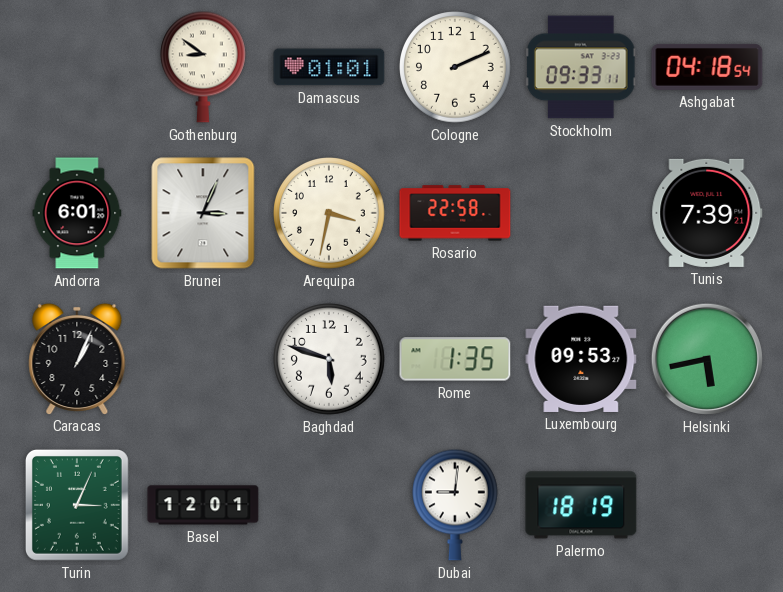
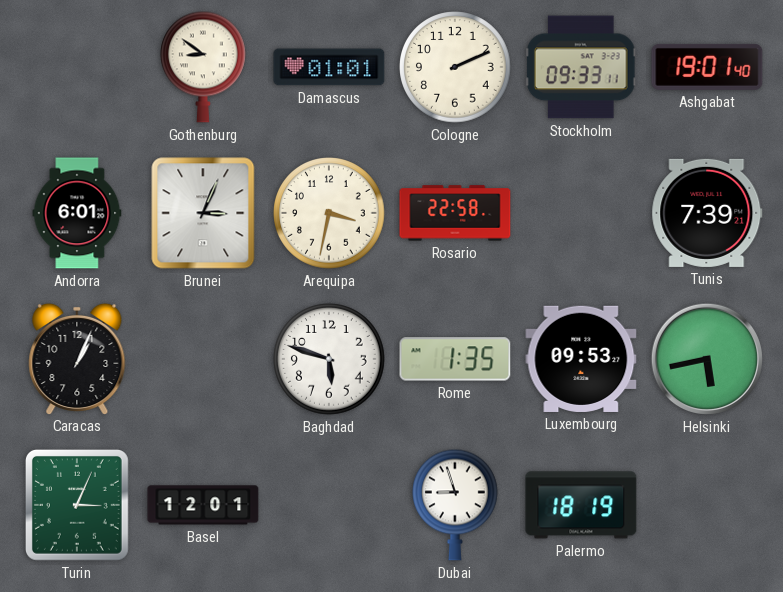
Ashgabat: 04:18 -> 19:01
Dubai: 9:01 -> 8:57
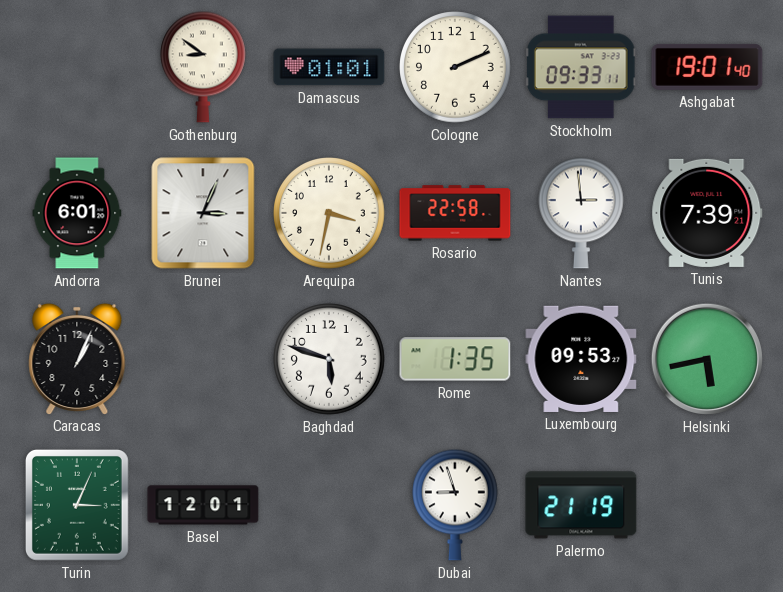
Nantes: none -> 2:59
Palermo: 18:19 -> 21:19
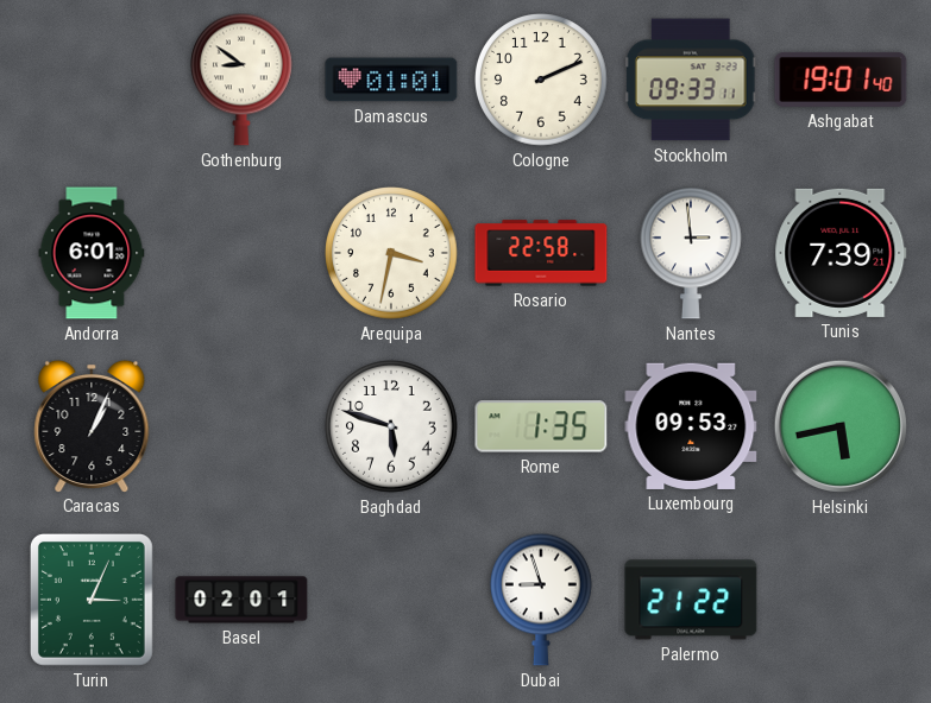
Brunei: 3:04 -> none
Basel: 12:01 -> 02:01
Palermo: 21:19 -> 21:22
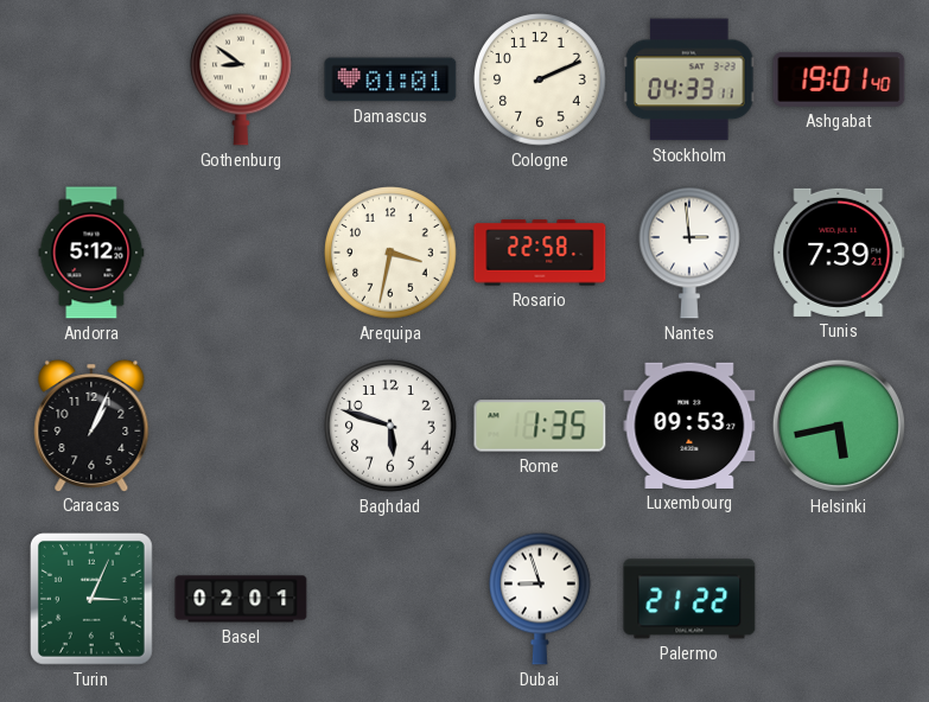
Stockholm: 09:33 -> 04:33
Andorra: 6:01 -> 5:12
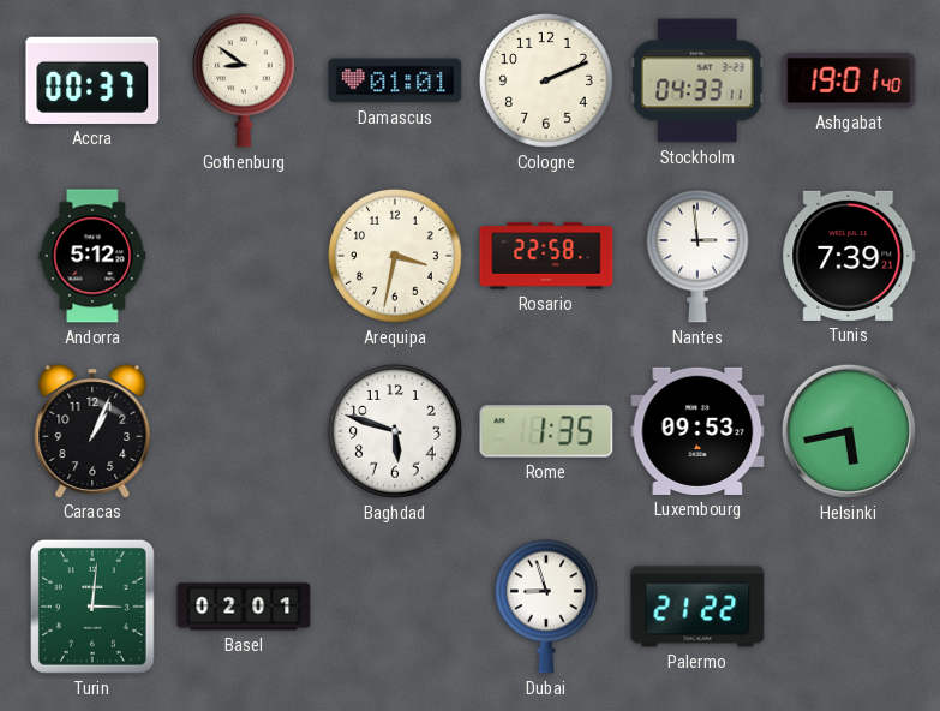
Accra: none -> 00:37
Turin: 3:04 -> 3:01
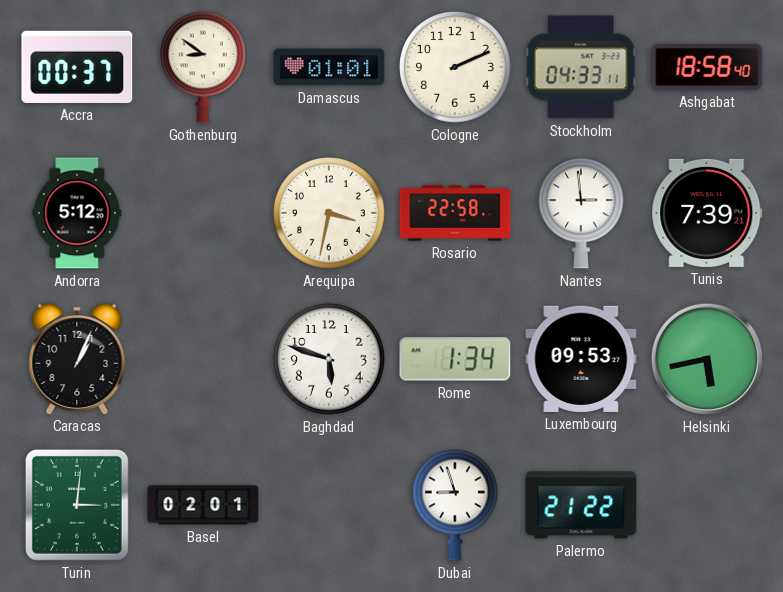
Ashgabat: 19:01 -> 18:58
Rome: 1:35 -> 1:34
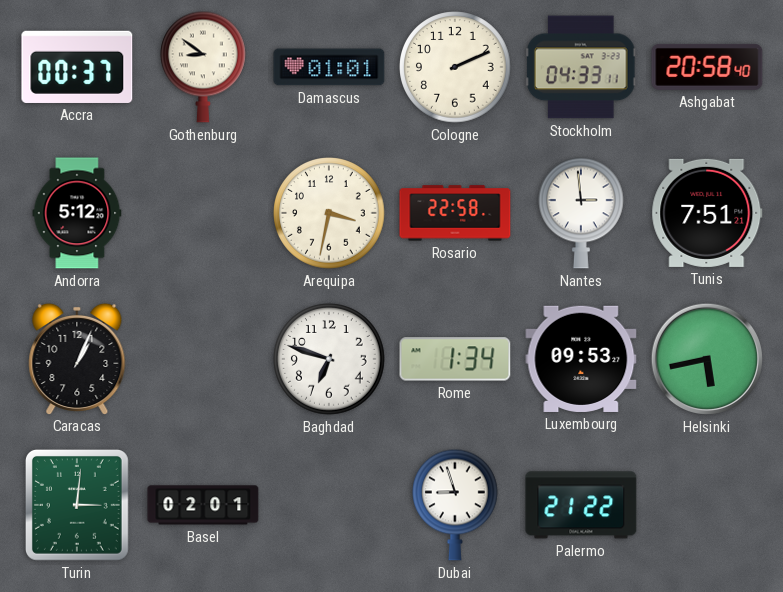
Ashgabat: 18:58 -> 20:58
Tunis: 7:39 -> 7:51
Baghdad: 5:48 -> 6:48
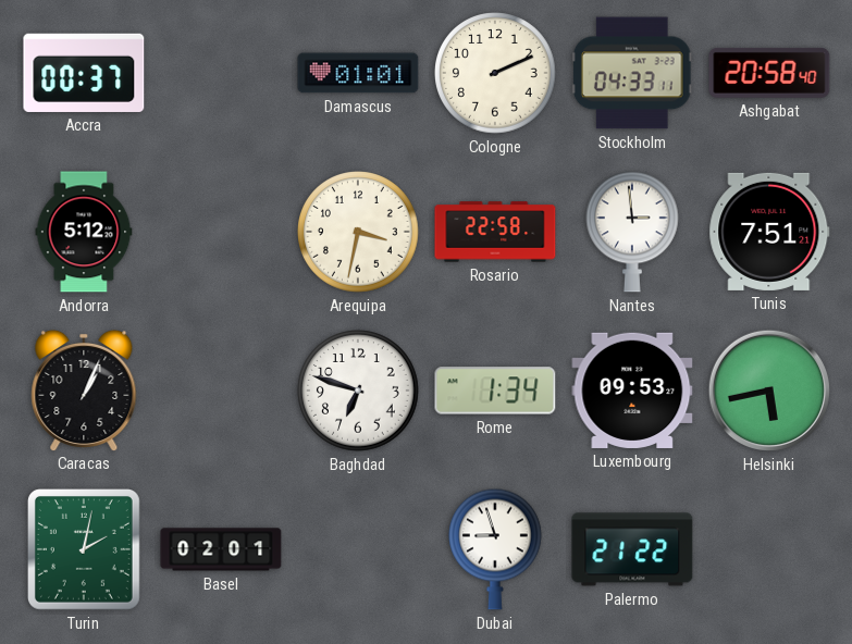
Gothenburg: 8:51 -> none
Turin: 3:01 -> 2:02
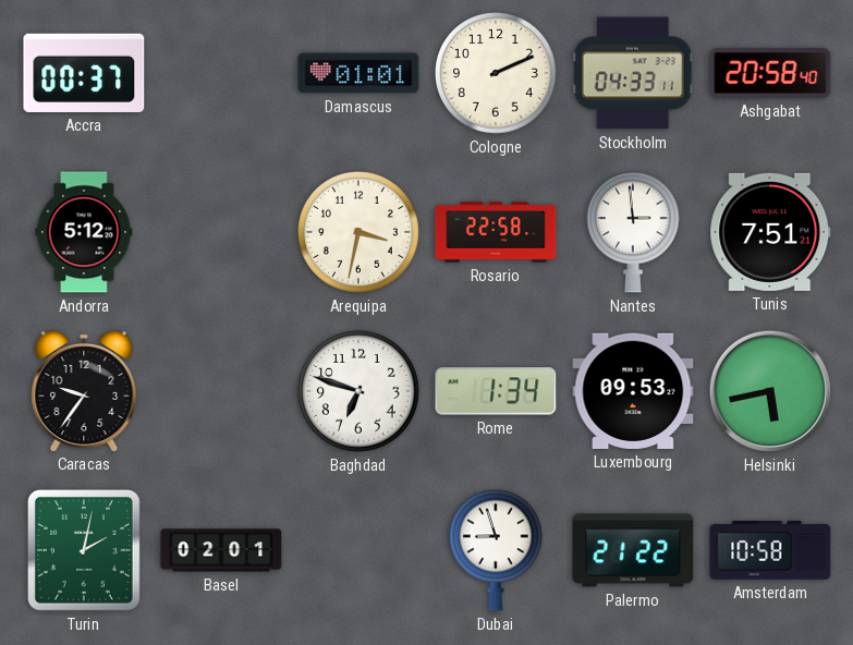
Caracas: 1:04 -> 9:36
Amsterdam: none -> 10:58
